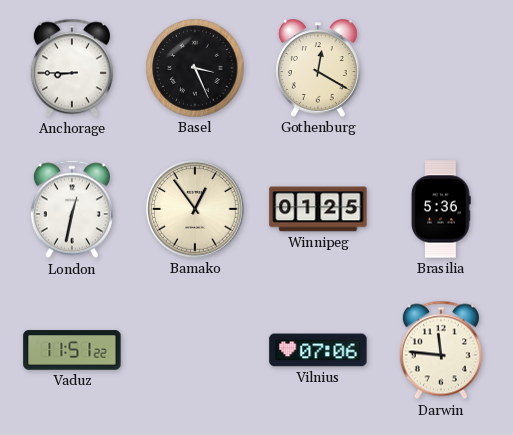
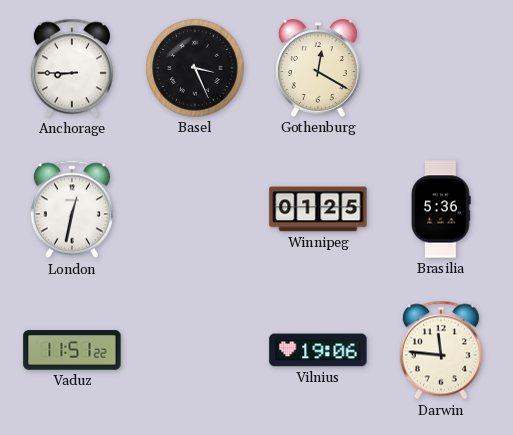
Bamako: 12:54 -> none
Vilnius: 07:06 -> 19:06
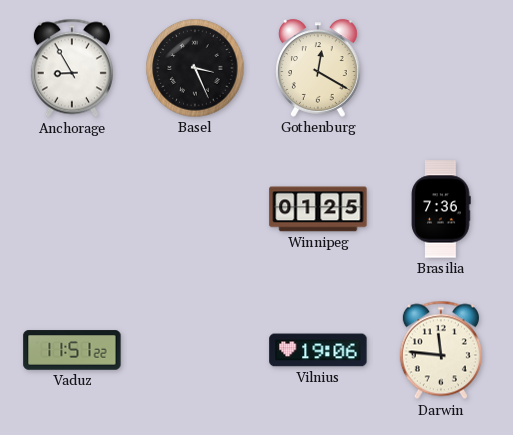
Anchorage: 8:45 -> 8:55
London: 12:32 -> none
Brasilia: 5:36 -> 7:36
